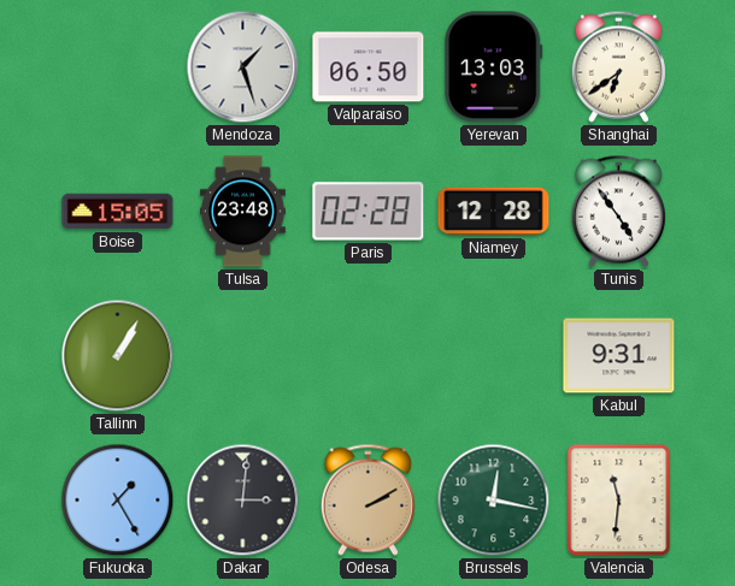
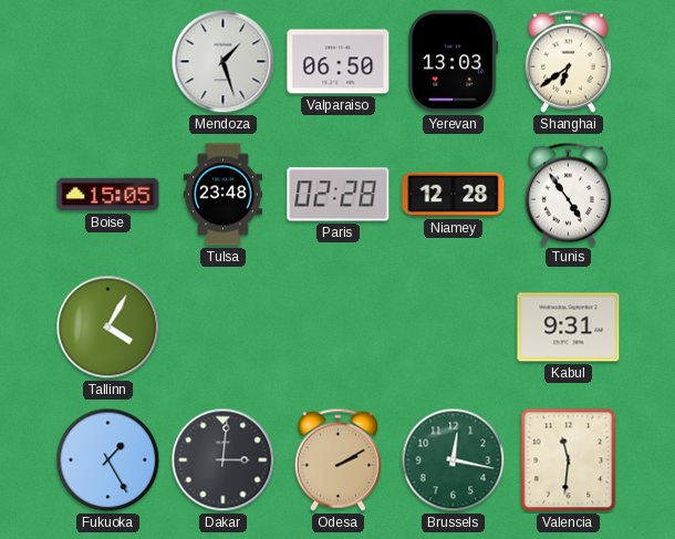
Tallinn: 1:05 -> 4:05
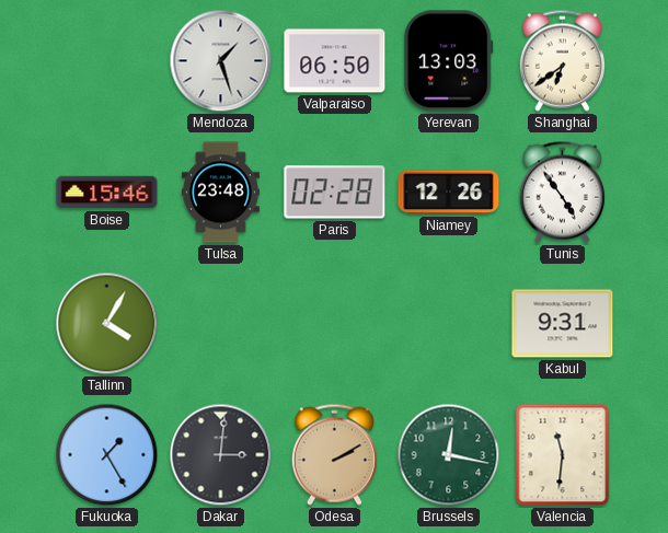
Boise: 15:05 -> 15:46
Niamey: 12:28 -> 12:26
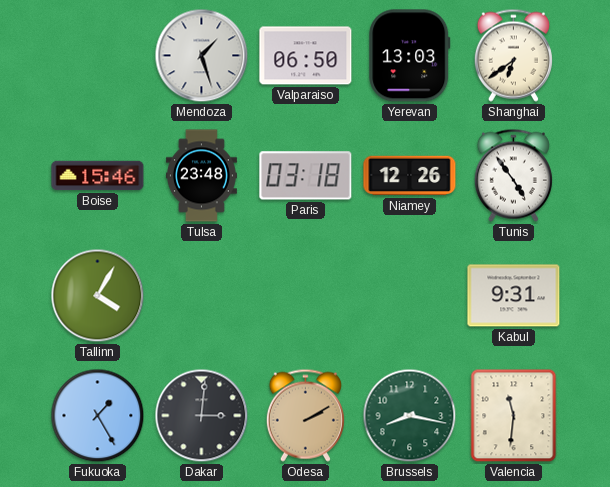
Paris: 02:28 -> 03:18
Brussels: 12:17 -> 8:17
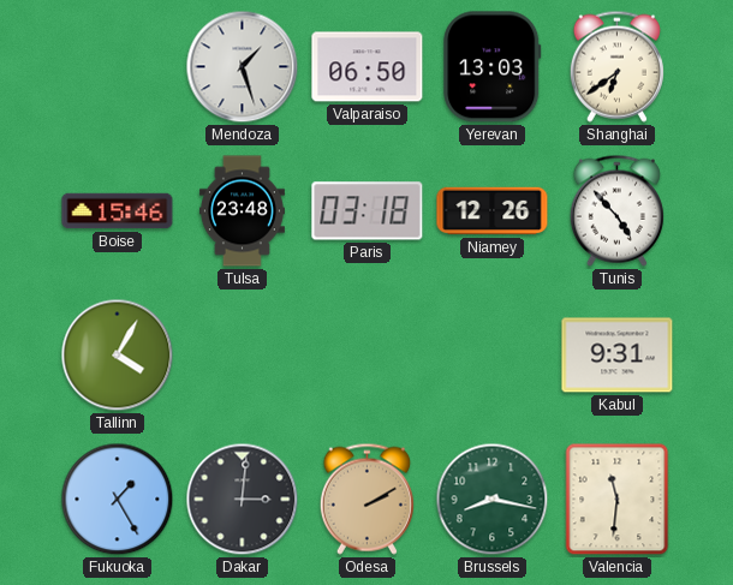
Tunis: 4:54 -> 4:53
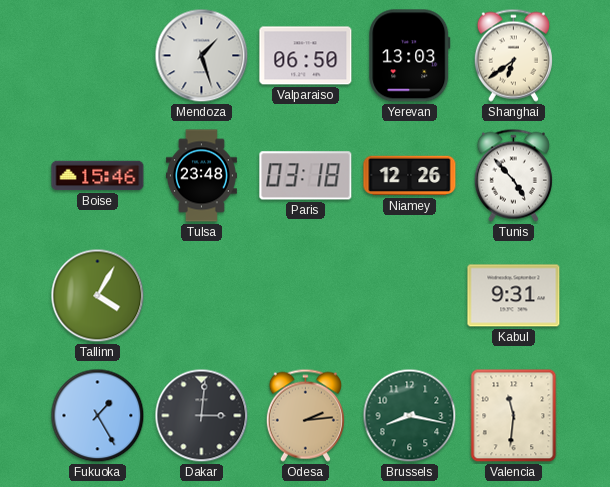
Odesa: 2:10 -> 2:14
